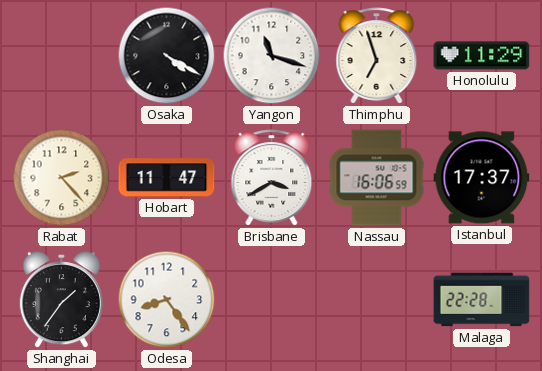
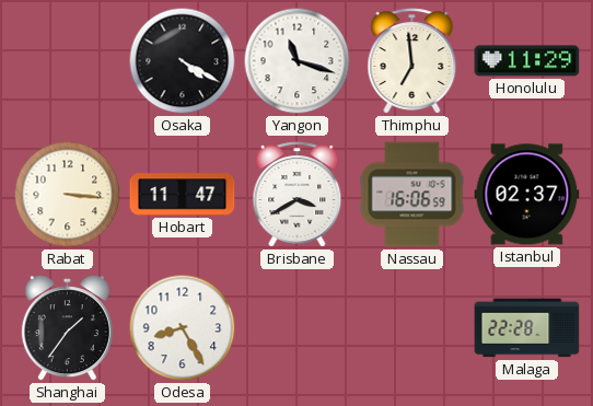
Thimphu: 6:57 -> 6:59
Rabat: 2:23 -> 3:16
Istanbul: 17:37 -> 02:37
Odesa: 8:24 -> 8:25
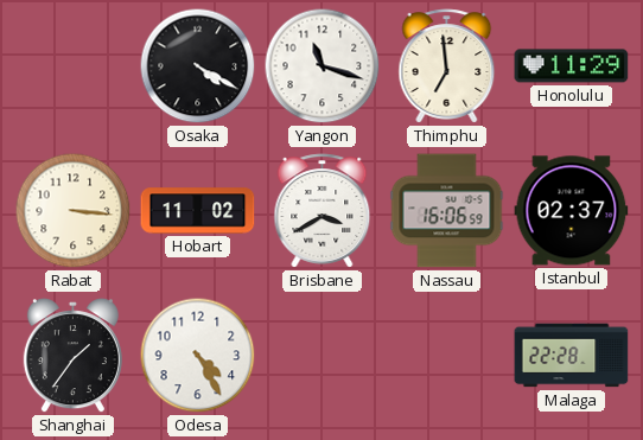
Hobart: 11:47 -> 11:02
Odesa: 8:25 -> 4:25
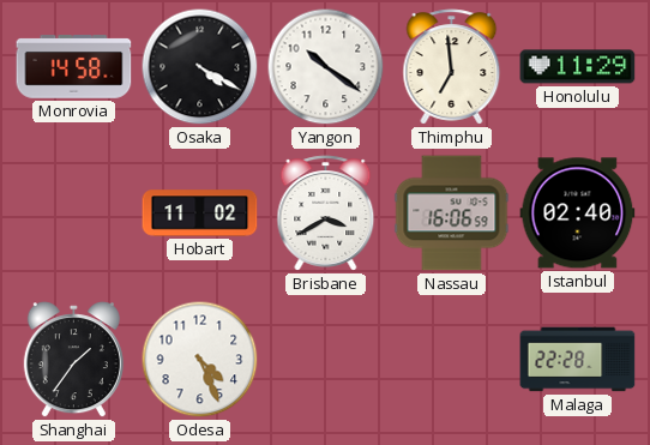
Monrovia: none -> 14:58
Yangon: 11:18 -> 10:21
Rabat: 3:16 -> none
Istanbul: 02:37 -> 02:40
Odesa: 4:25 -> 4:26
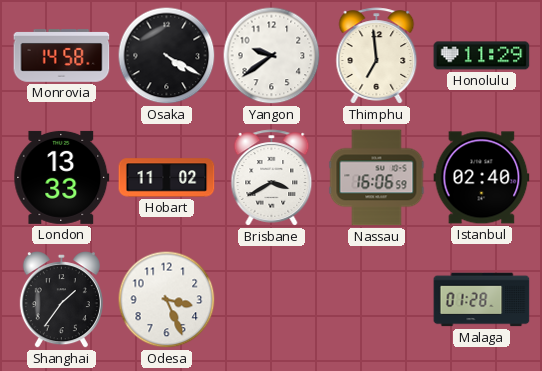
Yangon: 10:21 -> 9:39
London: none -> 13:33
Odesa: 4:26 -> 3:26
Malaga: 22:28 -> 01:28
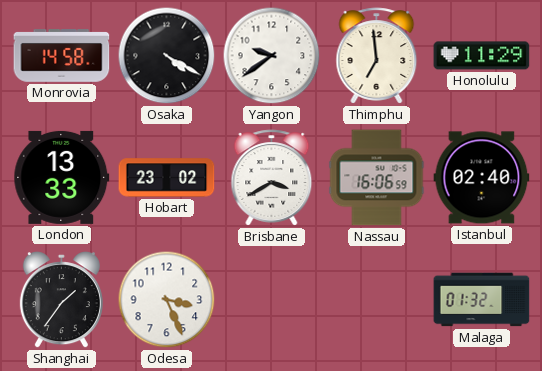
Hobart: 11:02 -> 23:02
Malaga: 01:28 -> 01:32
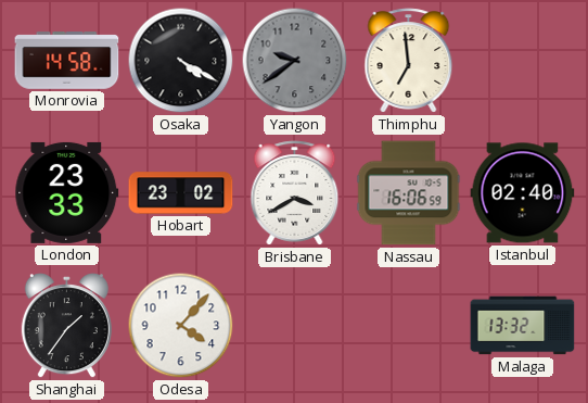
Yangon dial: white -> grey
Honolulu: 11:29 -> none
London: 13:33 -> 23:33
Odesa: 3:26 -> 4:07
Malaga: 01:32 -> 13:32
